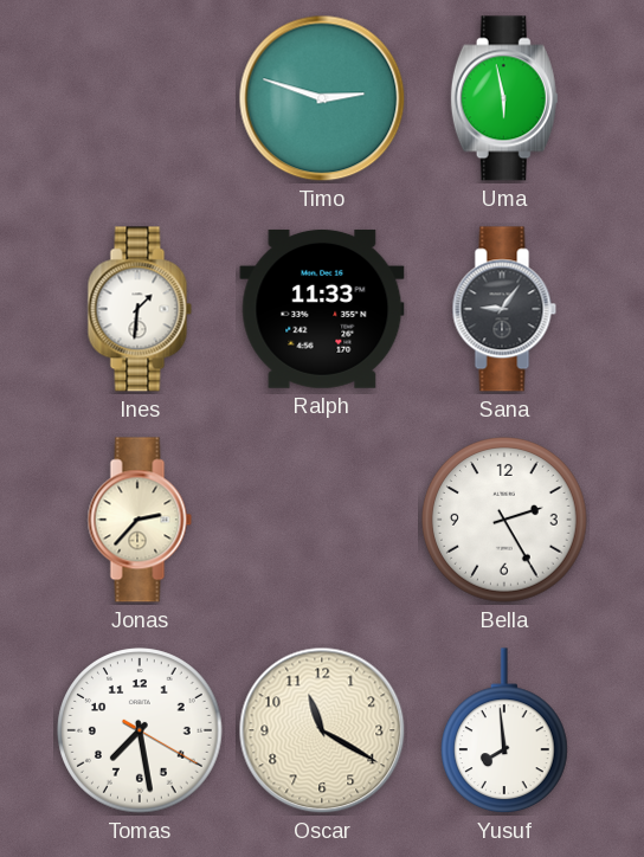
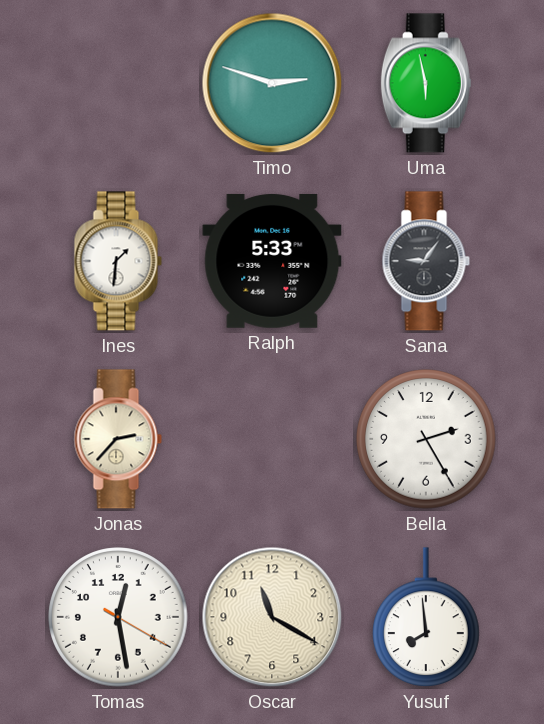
Ralph: 11:33 -> 5:33
Tomas: 7:28 -> 12:28
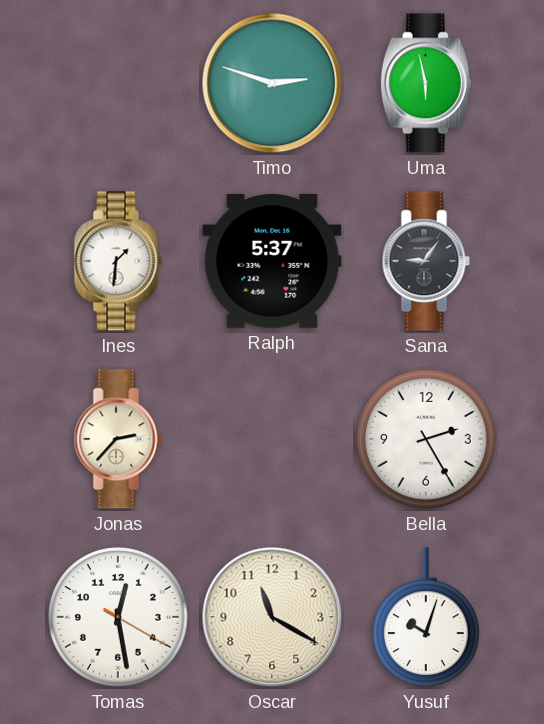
Ralph: 5:33 -> 5:37
Yusuf: 7:59 -> 10:03
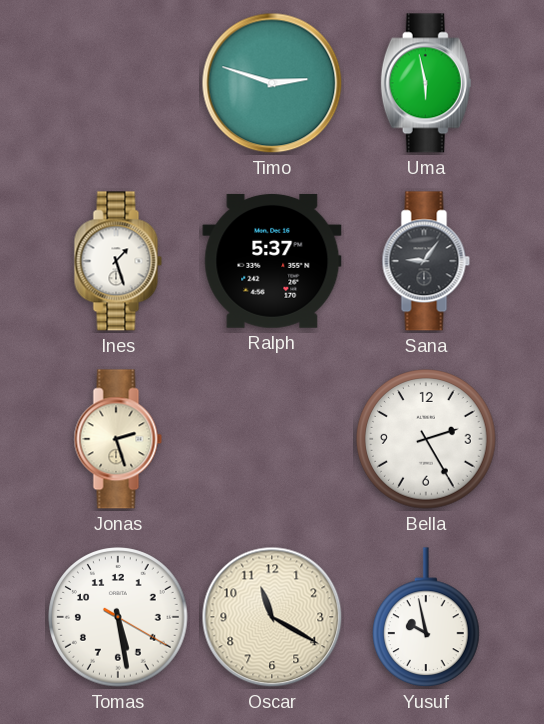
Ines: 1:31 -> 1:27
Jonas: 2:37 -> 2:27
Tomas: 12:28 -> 5:28
Yusuf: 10:03 -> 9:58
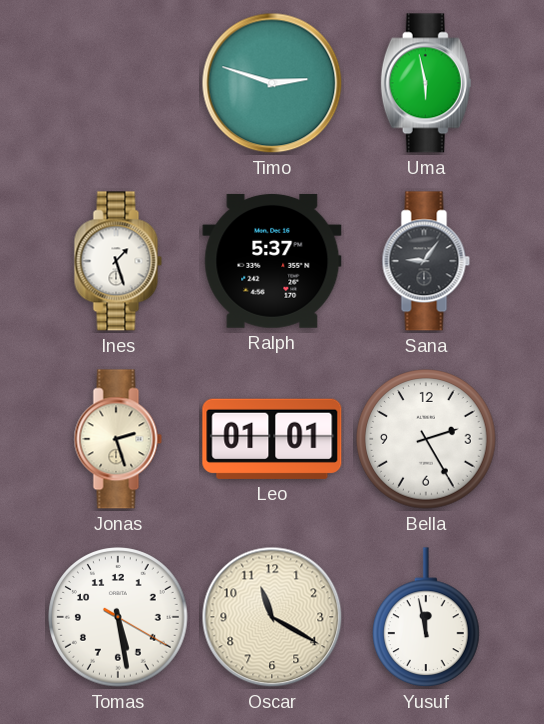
Leo: none -> 01:01
Yusuf: 9:58 -> 11:58
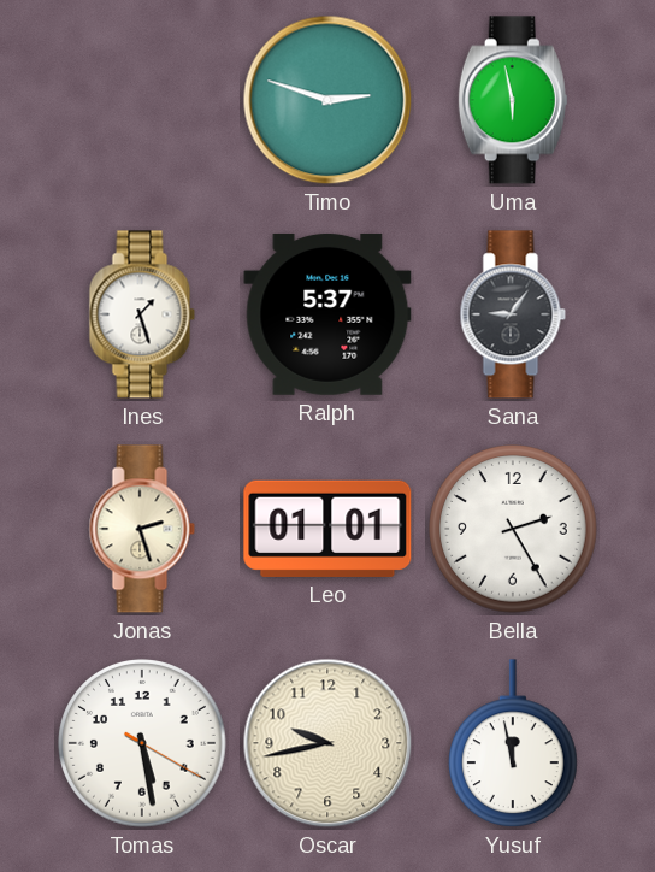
Oscar: 11:20 -> 9:43
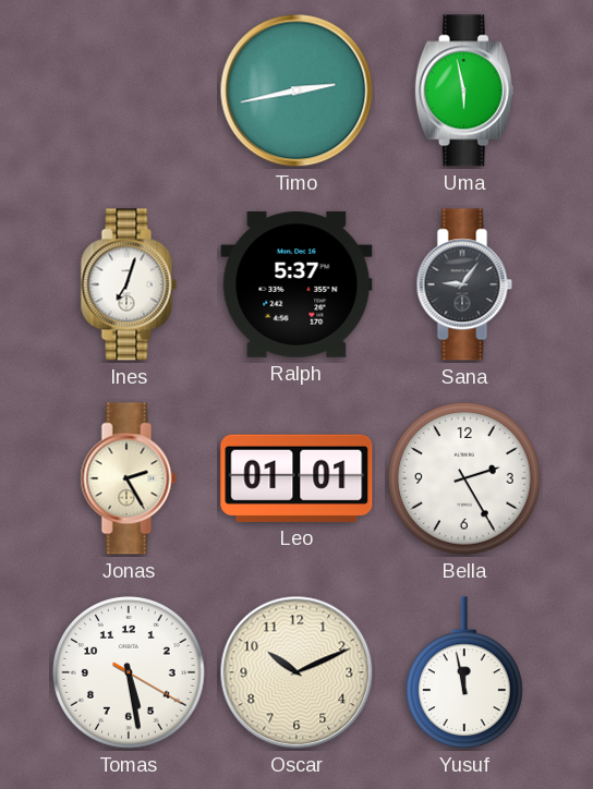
Timo: 2:48 -> 2:43
Ines: 1:27 -> 7:03
Jonas: 2:27 -> 2:25
Oscar: 9:43 -> 10:11
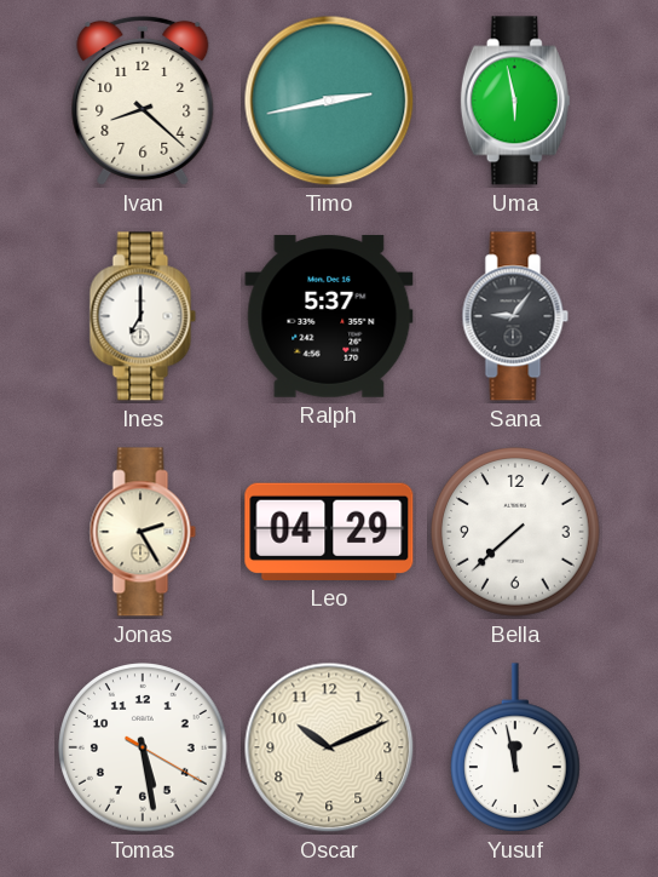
Ivan: none -> 8:22
Ines: 7:03 -> 7:00
Leo: 01:01 -> 04:29
Bella: 2:25 -> 7:38
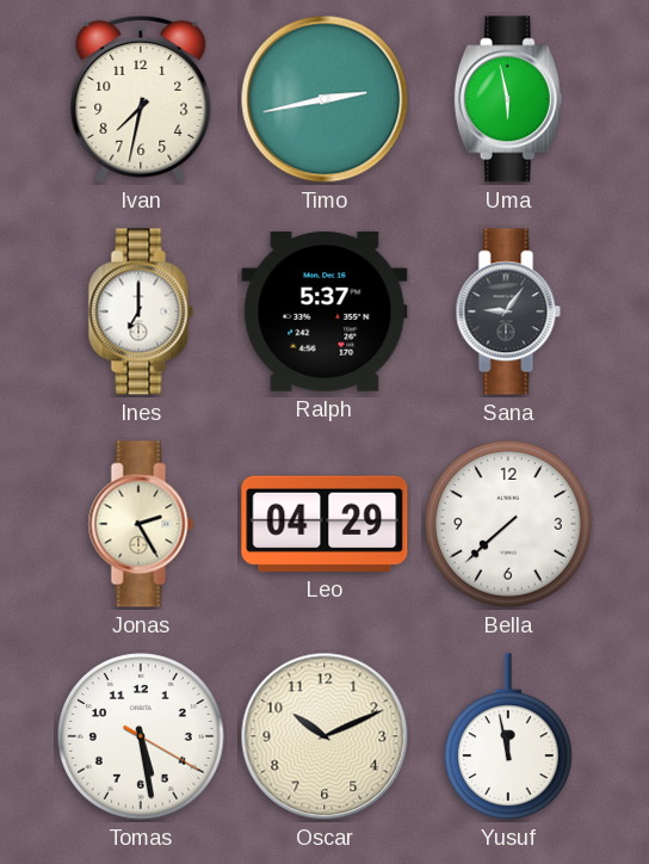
Ivan: 8:22 -> 7:32
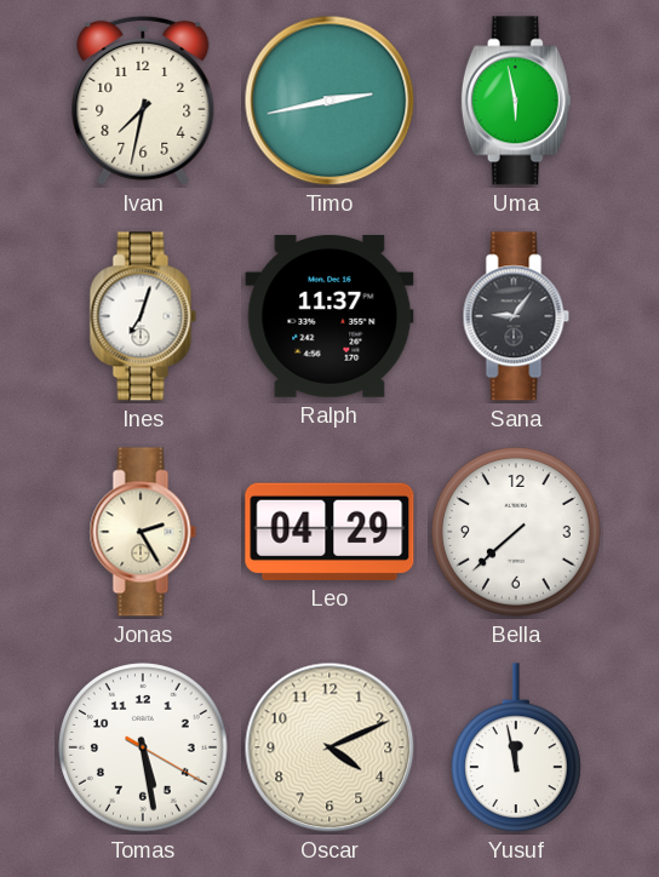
Ines: 7:00 -> 7:03
Ralph: 5:37 -> 11:37
Oscar: 10:11 -> 4:11
